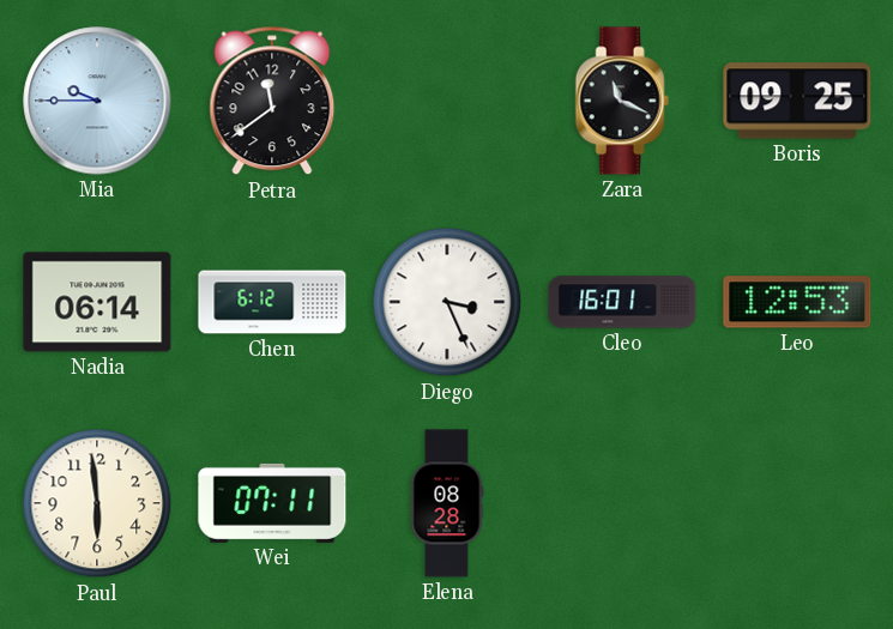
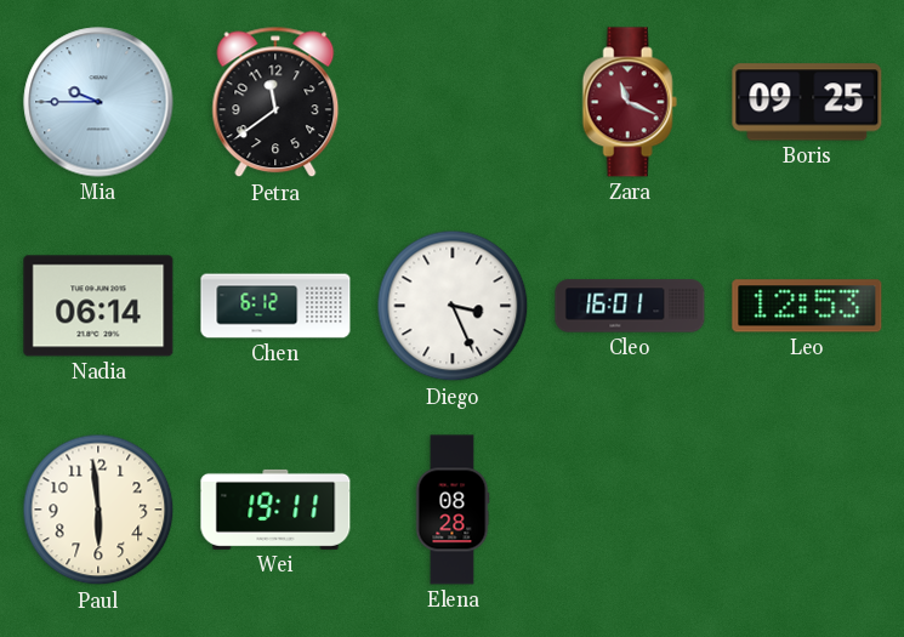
Zara dial: black -> burgundy
Wei: 07:11 -> 19:11
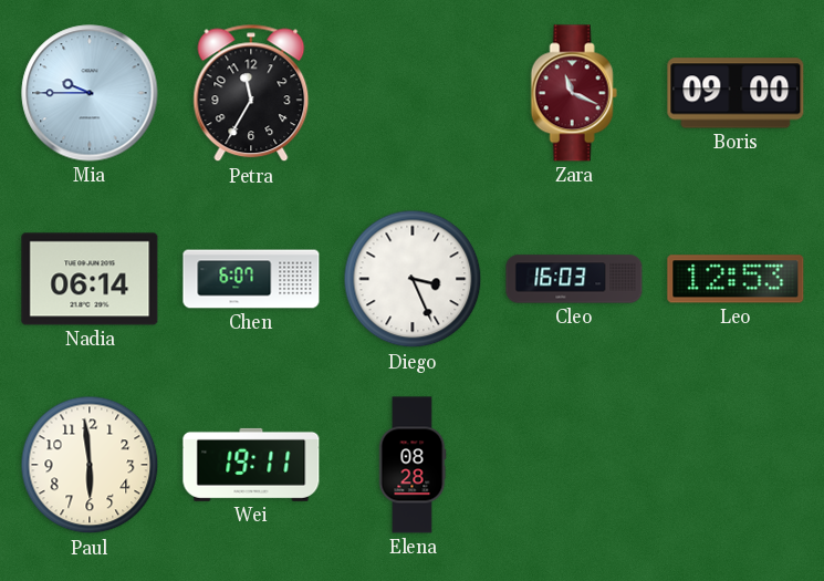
Petra: 11:39 -> 11:35
Boris: 09:25 -> 09:00
Chen: 6:12 -> 6:07
Cleo: 16:01 -> 16:03
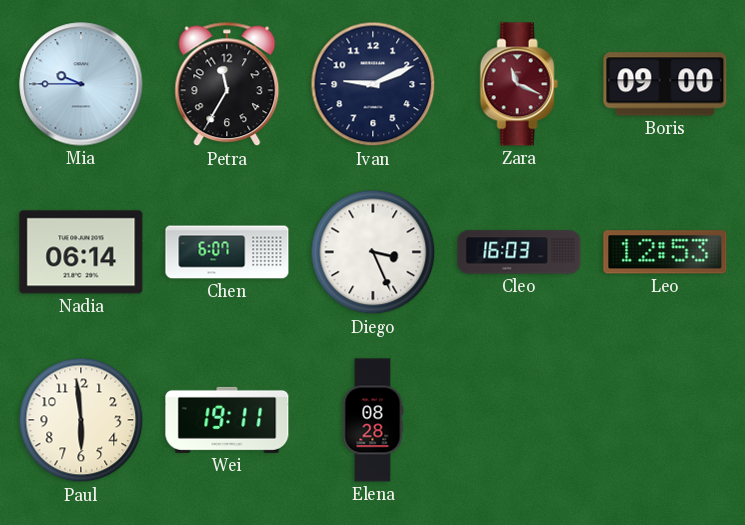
Ivan: none -> 9:11
